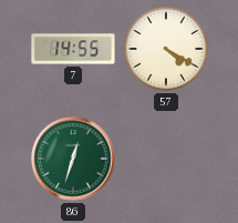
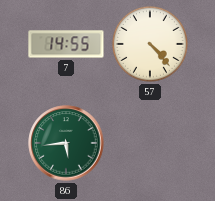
57: 4:20 -> 4:23
86: 12:33 -> 5:44
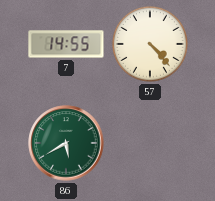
86: 5:44 -> 5:40
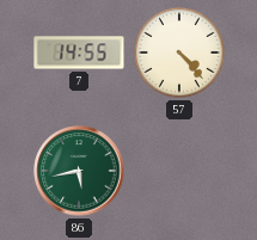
86: 5:40 -> 5:43
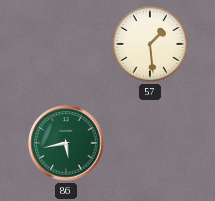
7: 14:55 -> none
57: 4:23 -> 1:29
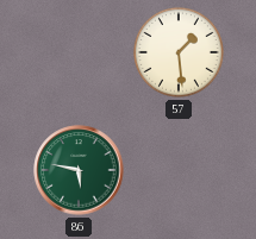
86: 5:43 -> 5:47
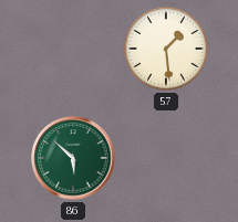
86: 5:47 -> 5:52
